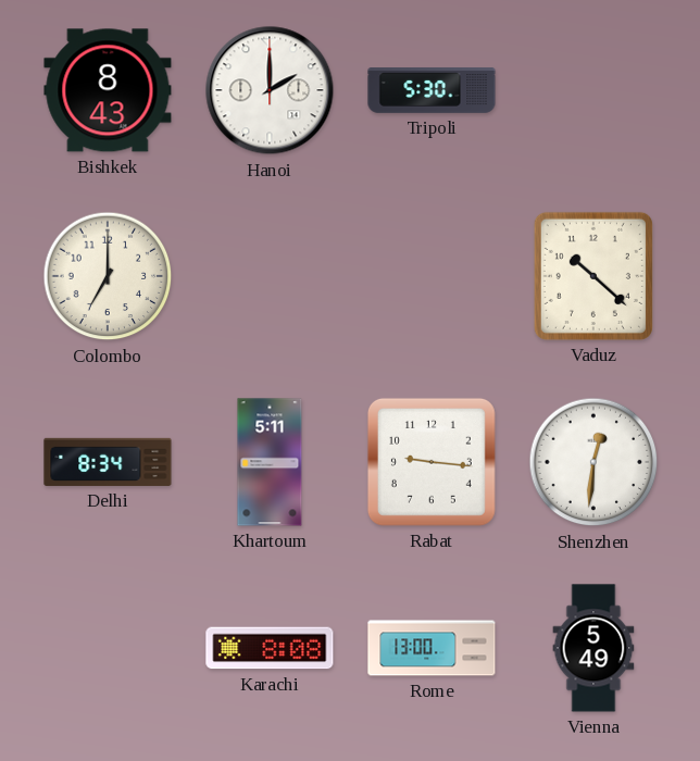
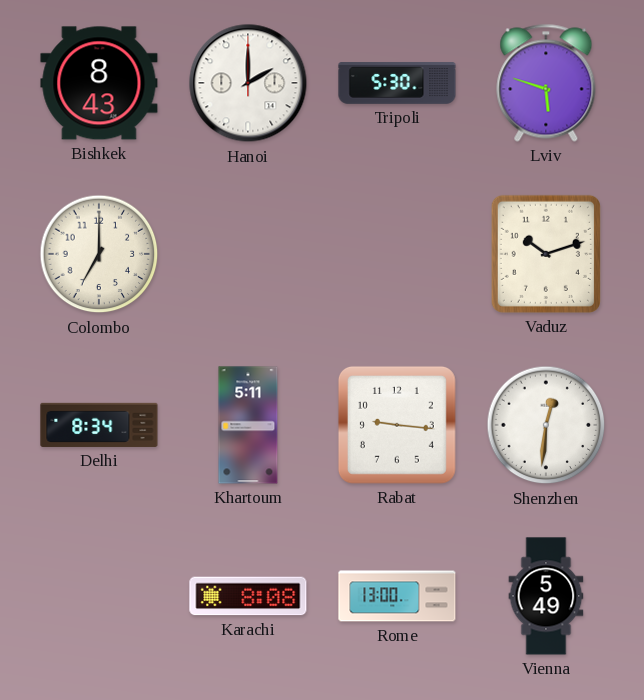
Lviv: none -> 5:48
Vaduz: 10:22 -> 10:12
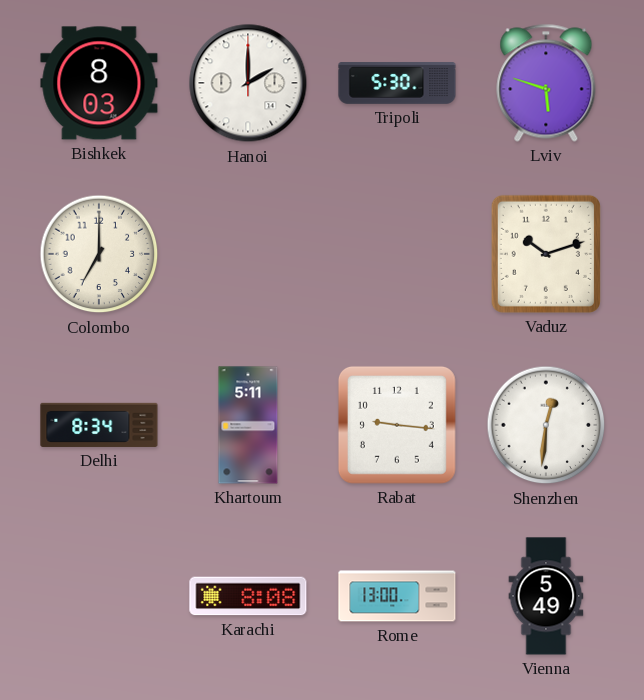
Bishkek: 8:43 -> 8:03
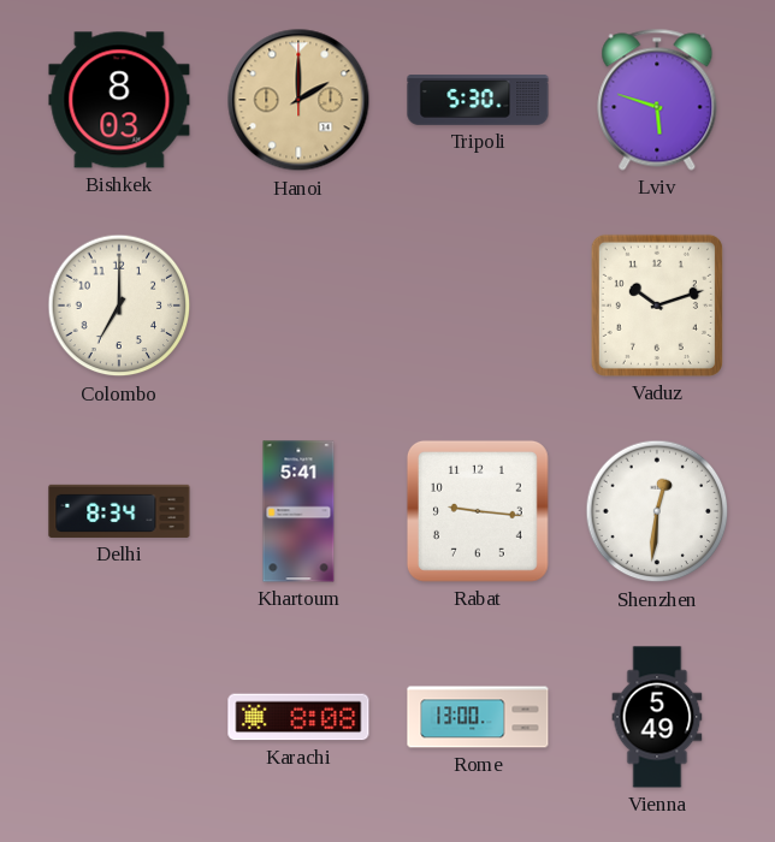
Hanoi dial: white -> champagne
Khartoum: 5:11 -> 5:41
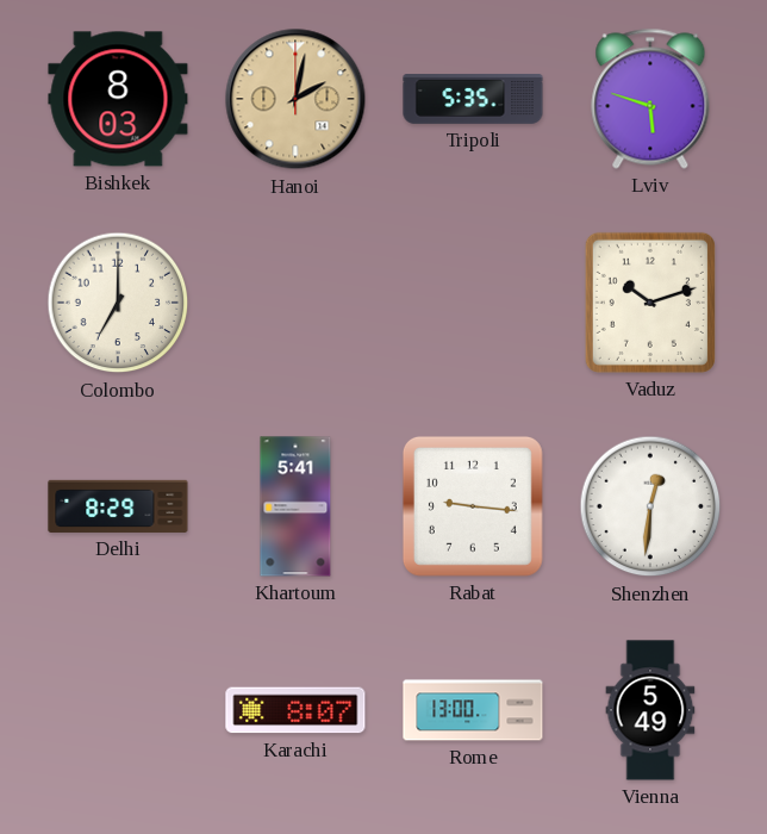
Hanoi: 2:00 -> 2:02
Tripoli: 5:30 -> 5:35
Delhi: 8:34 -> 8:29
Karachi: 8:08 -> 8:07
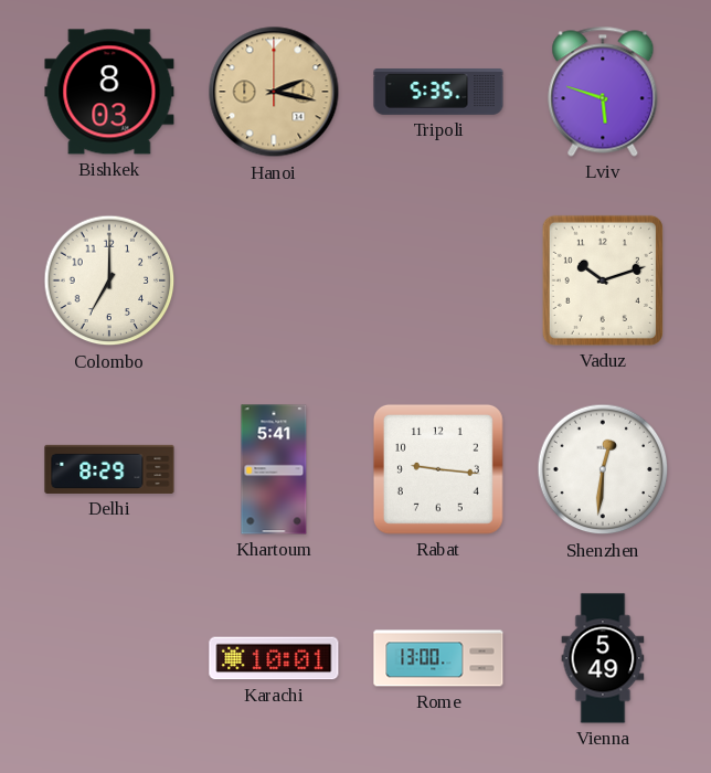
Hanoi: 2:02 -> 2:17
Karachi: 8:07 -> 10:01
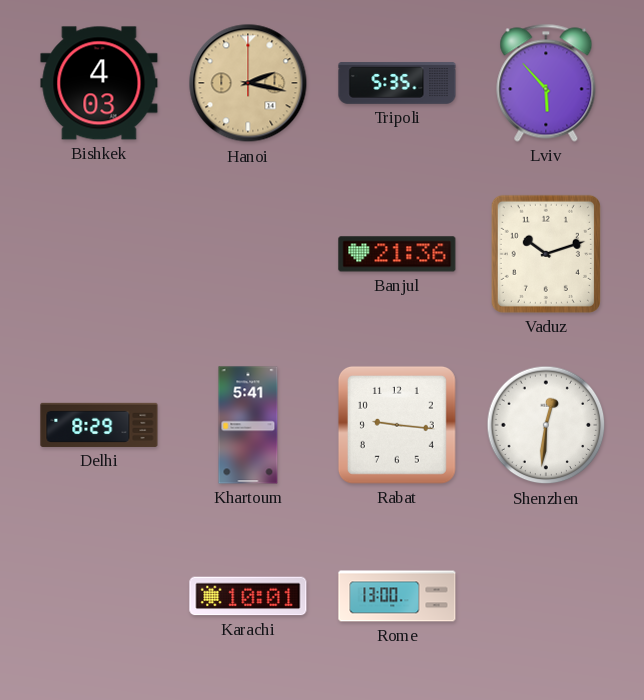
Bishkek: 8:03 -> 4:03
Lviv: 5:48 -> 5:53
Colombo: 7:00 -> none
Banjul: none -> 21:36
Vienna: 5:49 -> none
